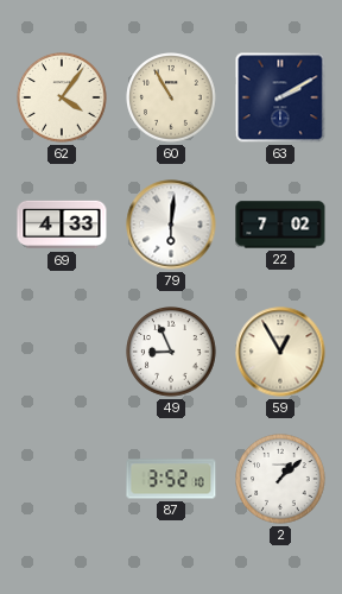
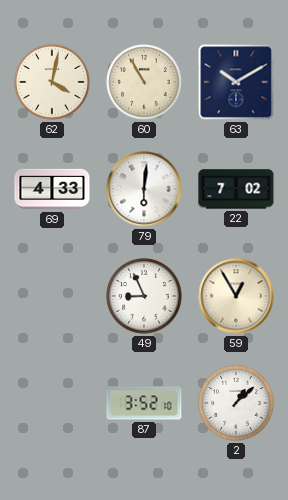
62: 4:06 -> 4:02
63: 2:10 -> 10:10
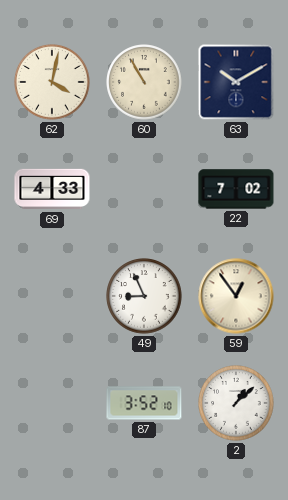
79: 6:01 -> none
59: 12:55 -> 12:54
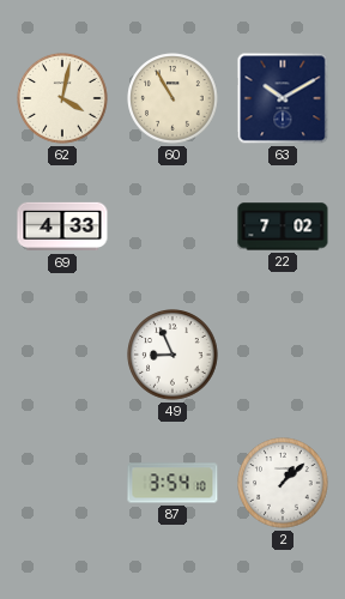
59: 12:54 -> none
87: 3:52 -> 3:54
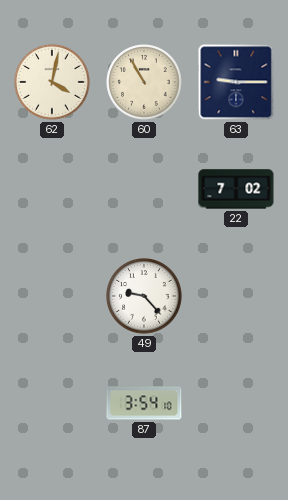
63: 10:10 -> 9:15
69: 4:33 -> none
49: 8:56 -> 9:23
2: 1:08 -> none
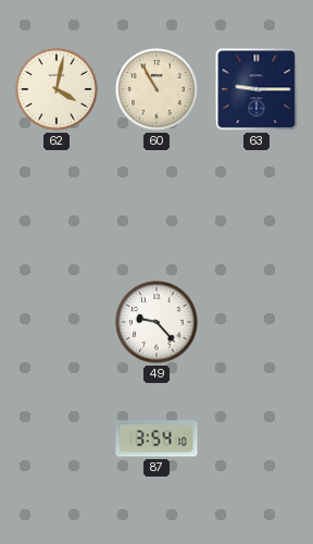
22: 7:02 -> none
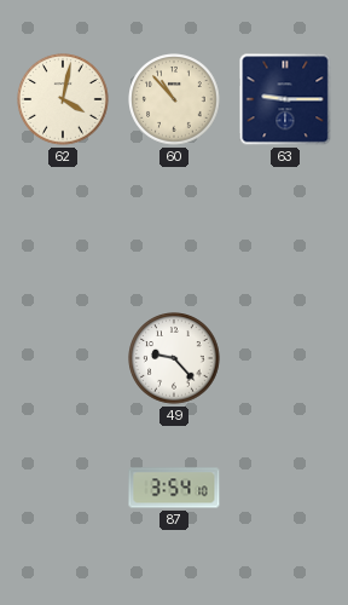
60: 10:55 -> 10:53
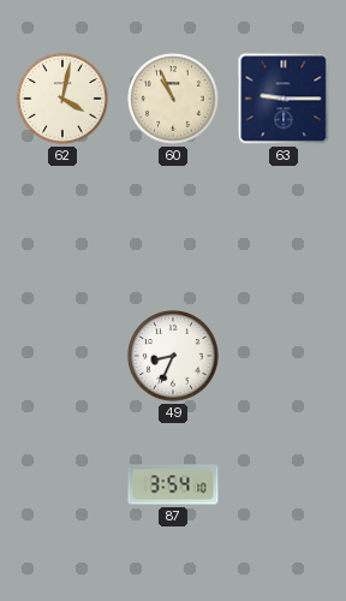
60: 10:53 -> 10:56
49: 9:23 -> 8:34
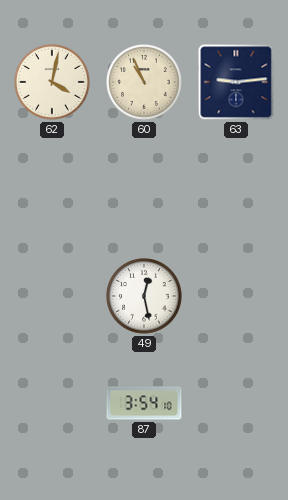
63: 9:15 -> 9:14
49: 8:34 -> 12:28
